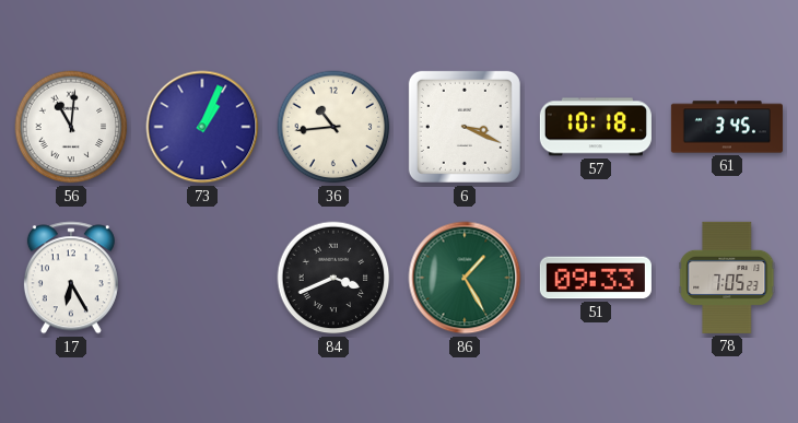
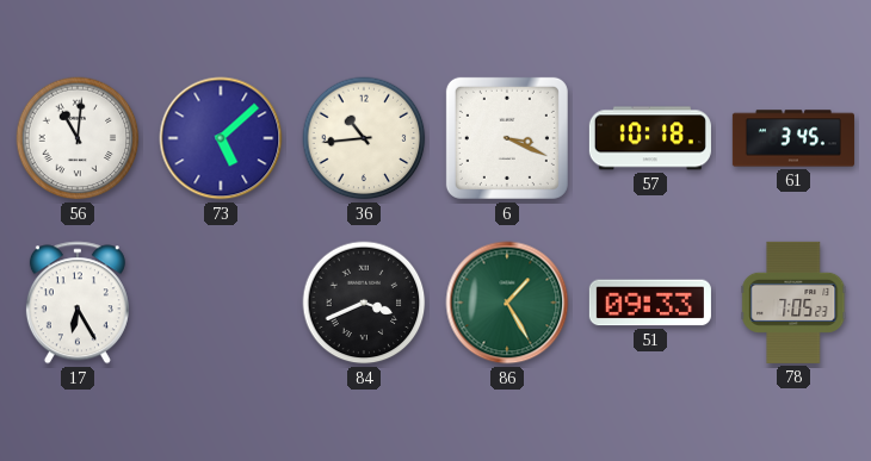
73: 1:04 -> 5:08
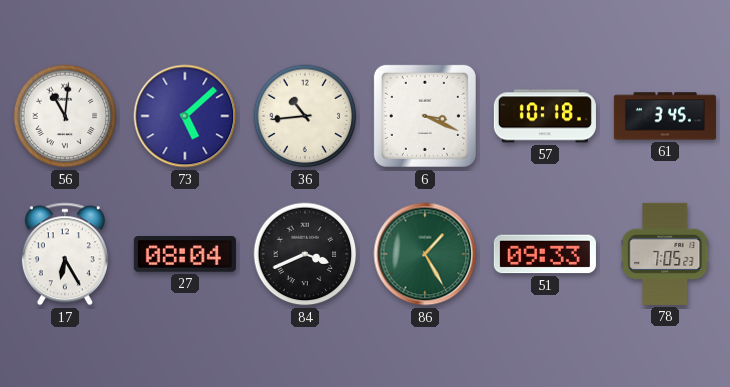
27: none -> 08:04
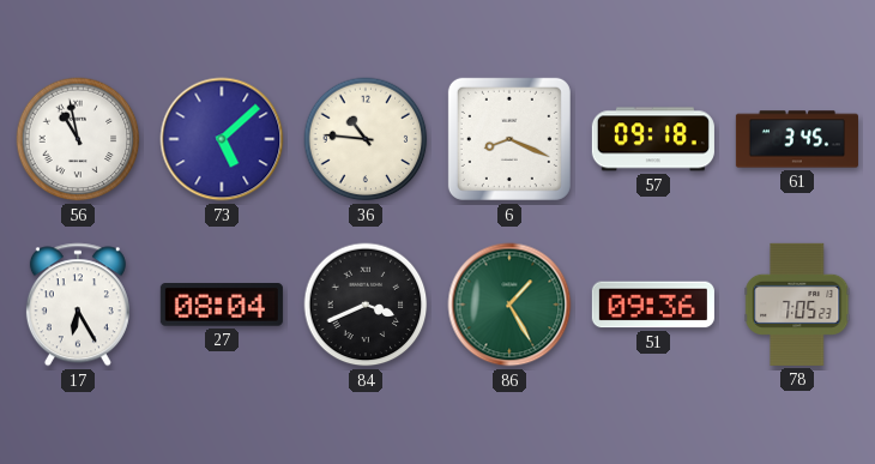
56: 11:01 -> 10:58
36: 10:44 -> 10:46
6: 3:19 -> 8:19
57: 10:18 -> 09:18
51: 09:33 -> 09:36
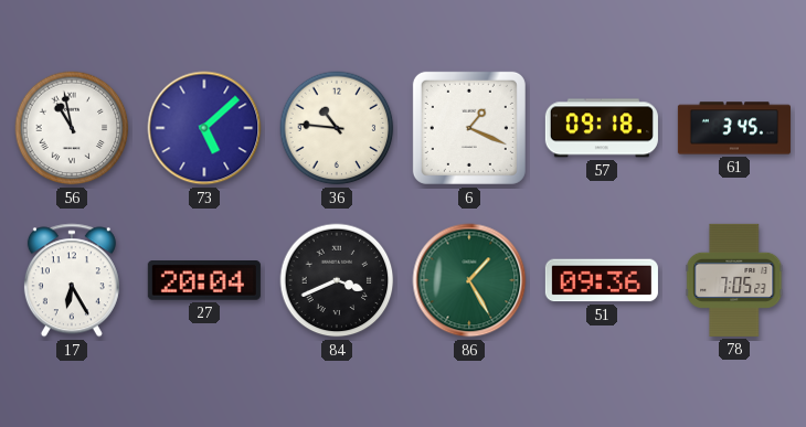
6: 8:19 -> 1:19
27: 08:04 -> 20:04
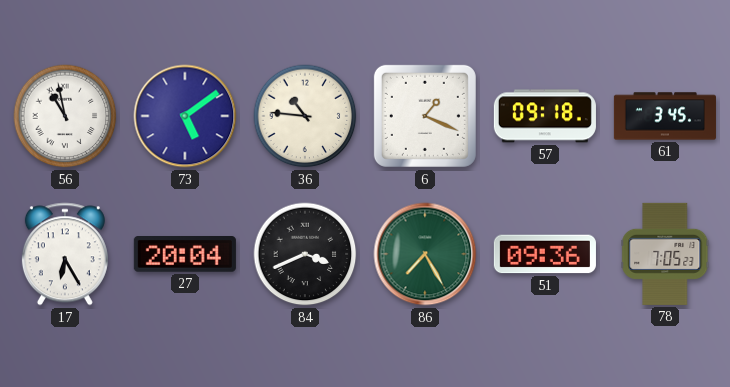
73: 5:08 -> 5:09
86: 1:25 -> 7:25
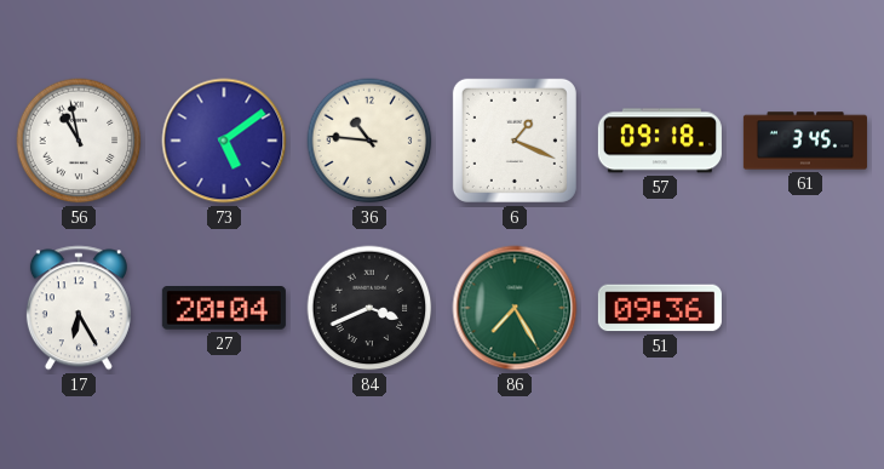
78: 7:05 -> none
